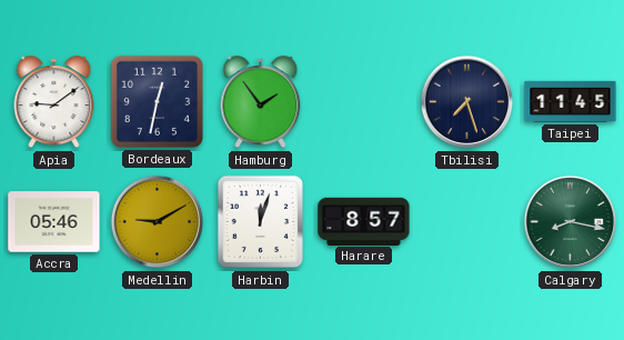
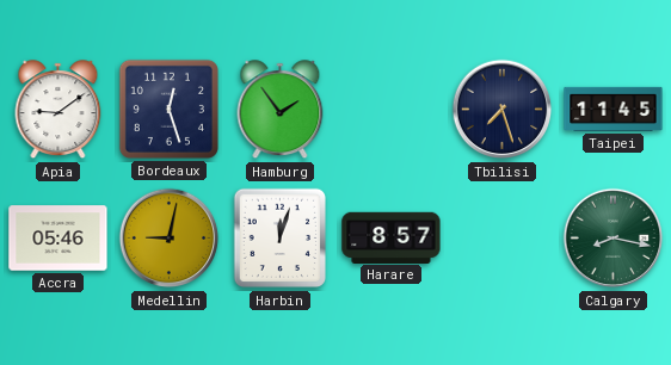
Bordeaux: 12:32 -> 12:27
Medellin: 9:10 -> 9:02
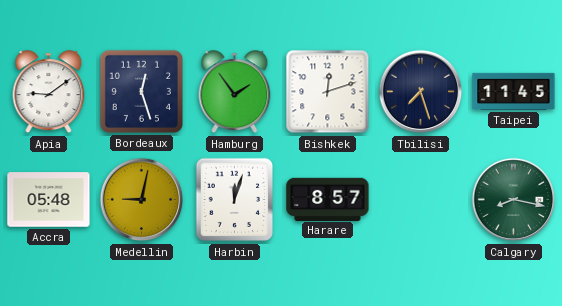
Bishkek: none -> 12:12
Accra: 05:46 -> 05:48
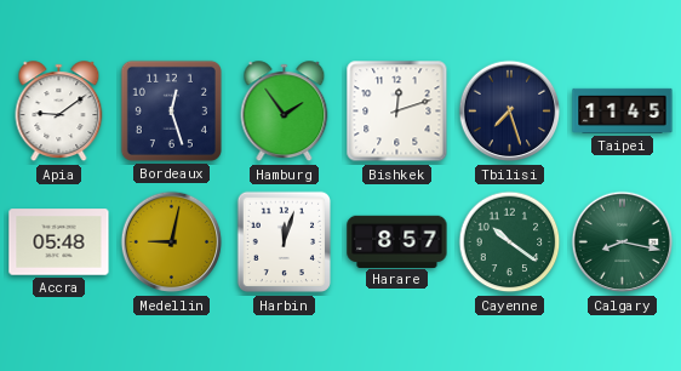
Cayenne: none -> 10:21
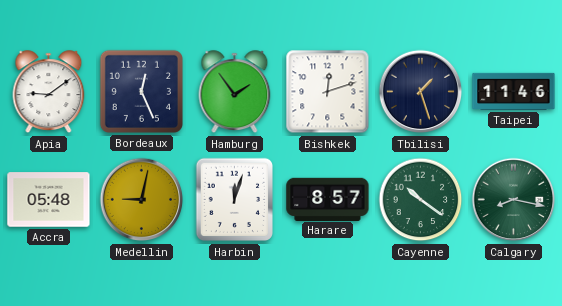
Bordeaux: 12:27 -> 12:26
Tbilisi: 7:27 -> 1:27
Taipei: 11:45 -> 11:46
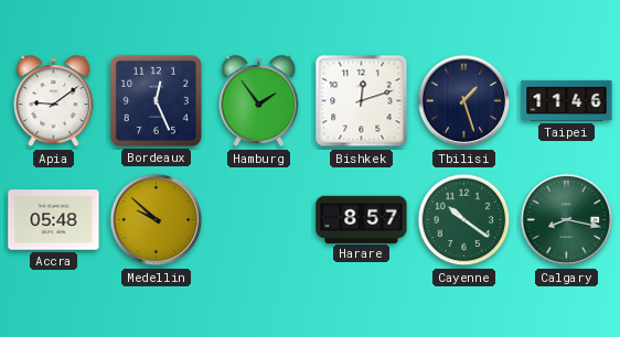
Medellin: 9:02 -> 9:52
Harbin: 12:03 -> none
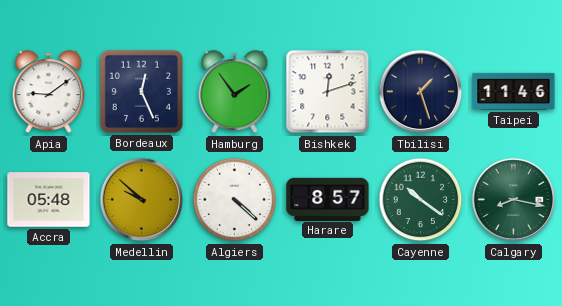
Algiers: none -> 4:22
